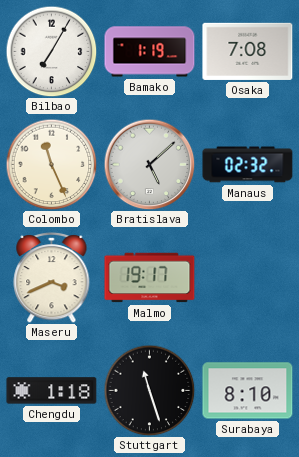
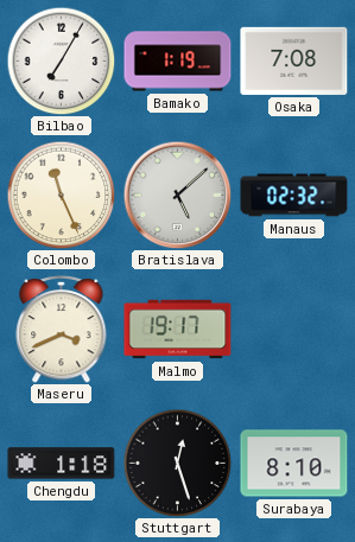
Stuttgart: 11:27 -> 12:27
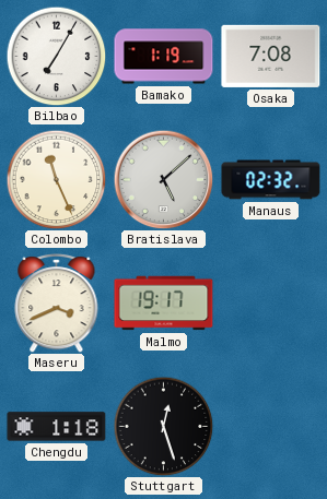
Surabaya: 8:10 -> none
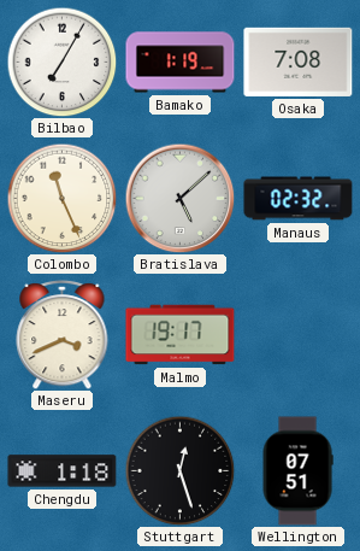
Wellington: none -> 07:51
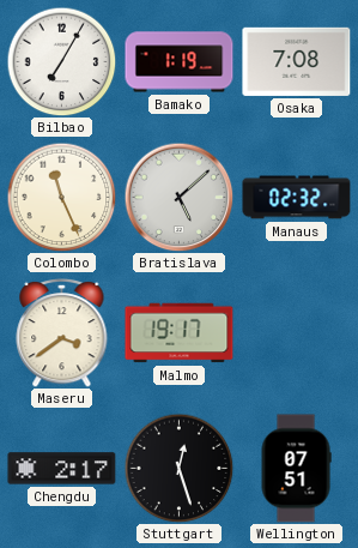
Maseru: 3:41 -> 3:39
Chengdu: 1:18 -> 2:17
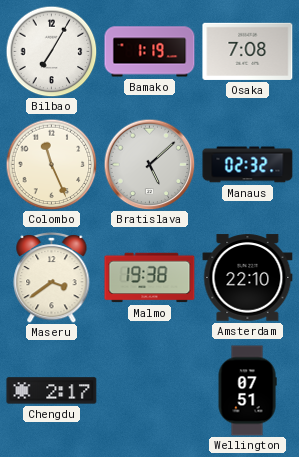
Malmo: 19:17 -> 19:38
Amsterdam: none -> 22:10
Stuttgart: 12:27 -> none
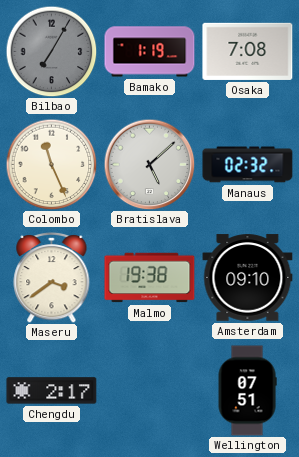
Bilbao dial: white -> grey
Amsterdam: 22:10 -> 09:10
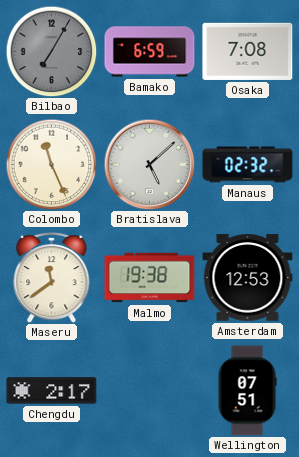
Bamako: 1:19 -> 6:59
Maseru: 3:39 -> 11:39
Amsterdam: 09:10 -> 12:53
